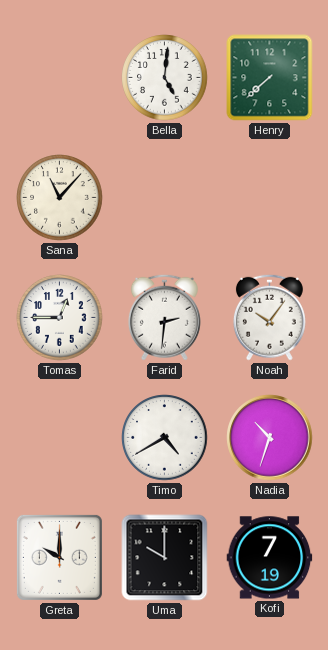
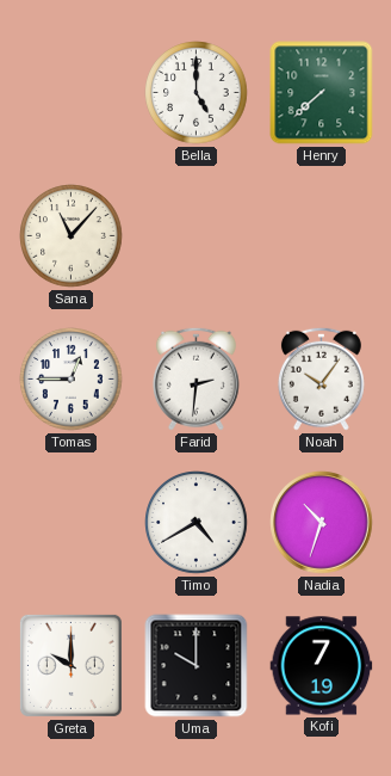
Bella: 5:01 -> 5:00
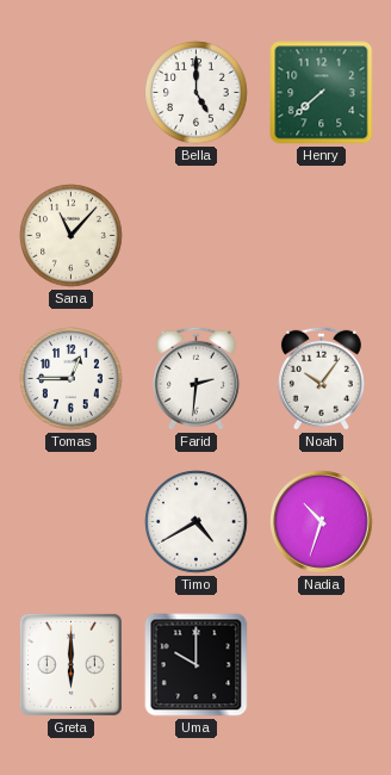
Greta: 10:00 -> 6:00
Kofi: 7:19 -> none
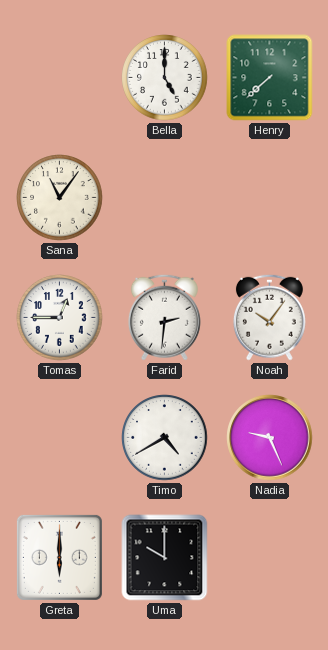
Sana: 11:07 -> 11:06
Nadia: 10:33 -> 9:26
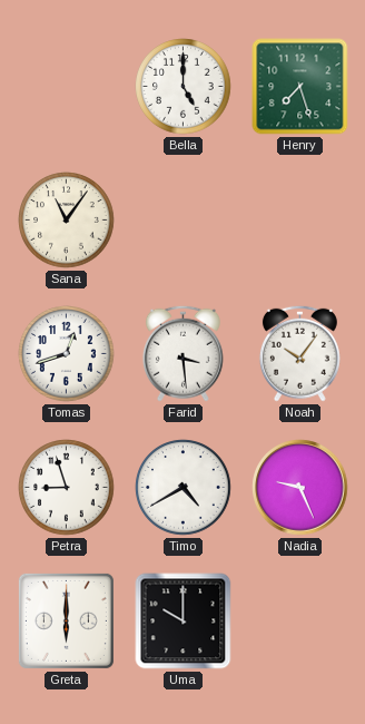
Henry: 7:38 -> 7:27
Tomas: 12:45 -> 12:42
Farid: 2:31 -> 3:29
Petra: none -> 8:57
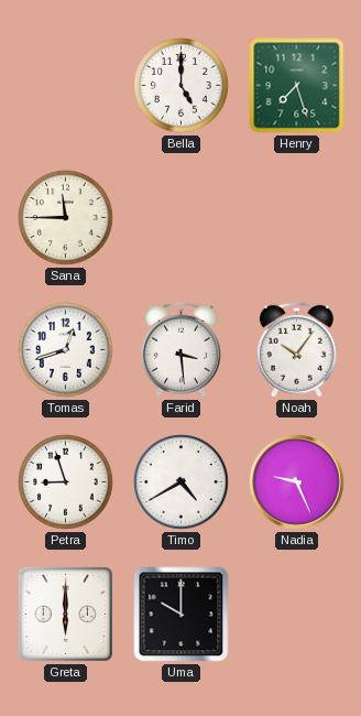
Sana: 11:06 -> 11:45
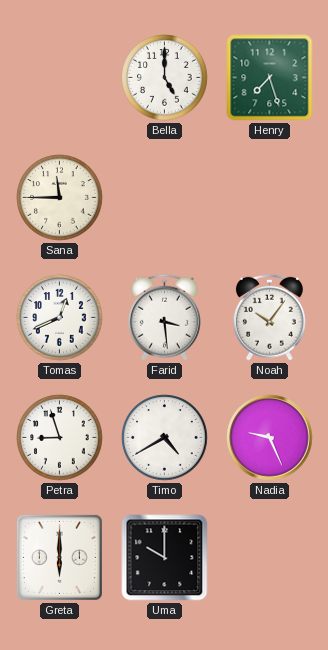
Tomas: 12:42 -> 12:41
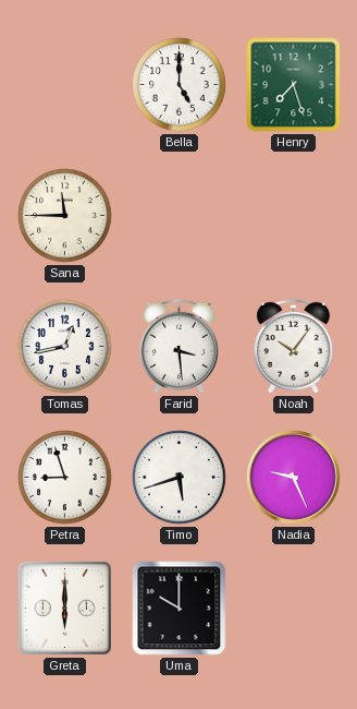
Tomas: 12:41 -> 12:43
Timo: 4:40 -> 5:42
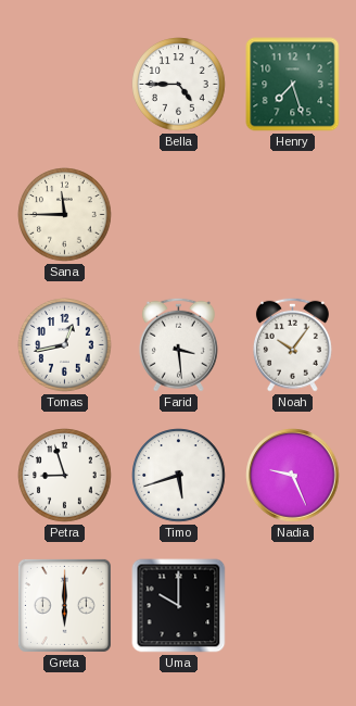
Bella: 5:00 -> 4:45
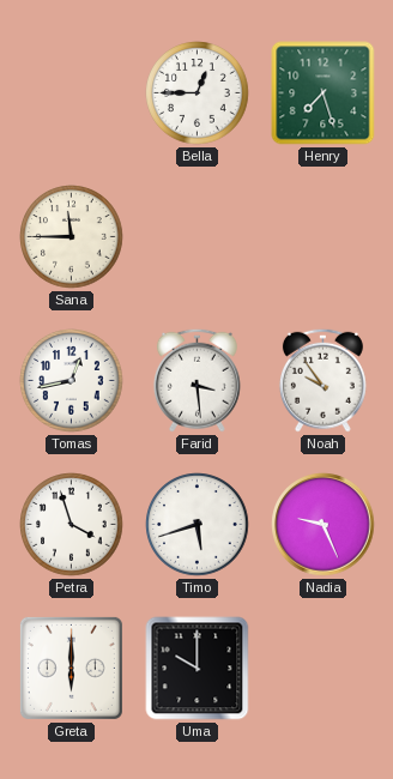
Bella: 4:45 -> 12:45
Noah: 10:06 -> 9:54
Petra: 8:57 -> 3:57
